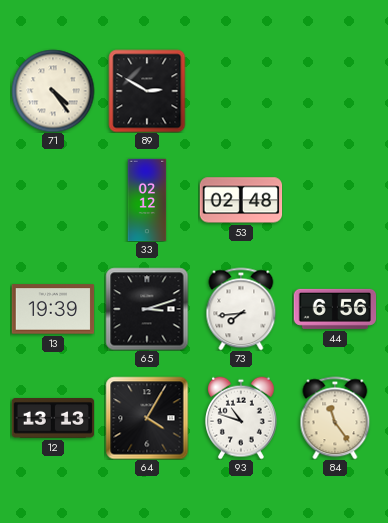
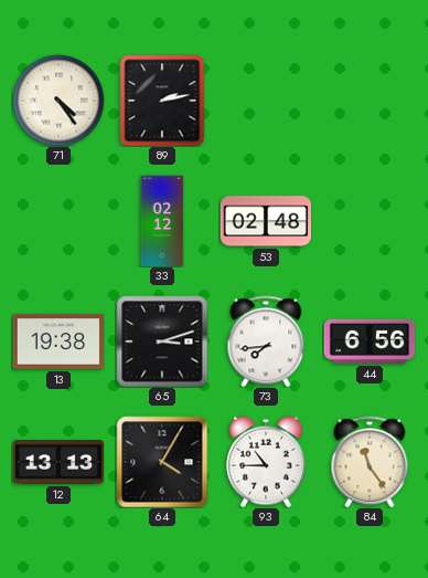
89: 2:50 -> 2:13
13: 19:39 -> 19:38
93: 10:48 -> 10:45
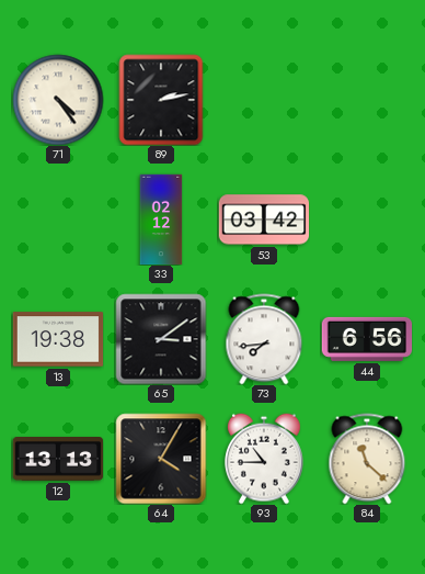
53: 02:48 -> 03:42
65: 3:12 -> 3:09
84: 11:24 -> 11:22
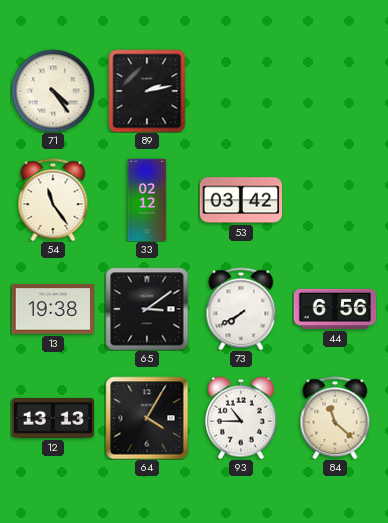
54: none -> 11:24
73: 7:44 -> 7:40
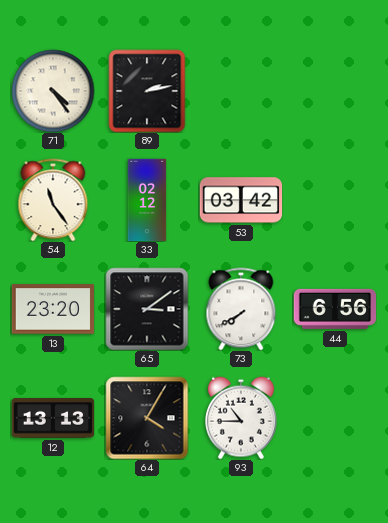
13: 19:38 -> 23:20
84: 11:22 -> none
